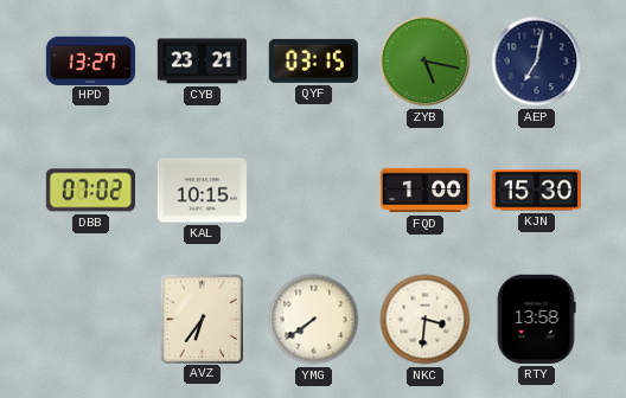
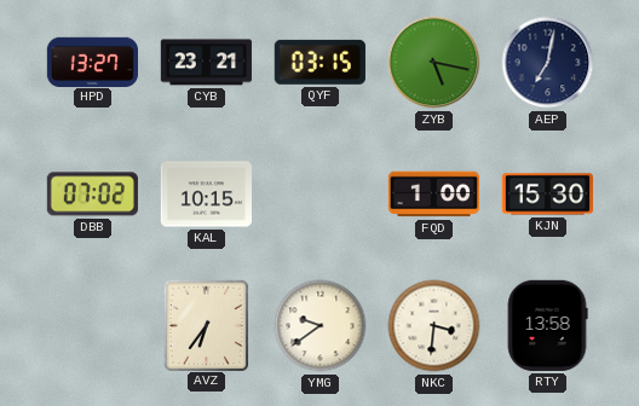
YMG: 7:39 -> 9:39
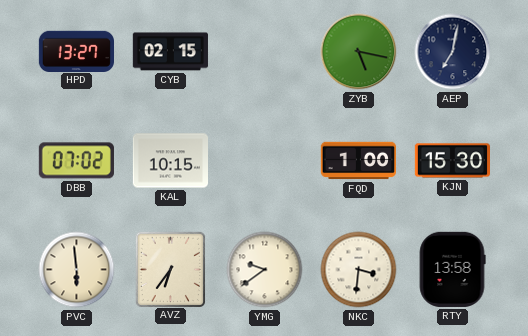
CYB: 23:21 -> 02:15
QYF: 03:15 -> none
PVC: none -> 5:59
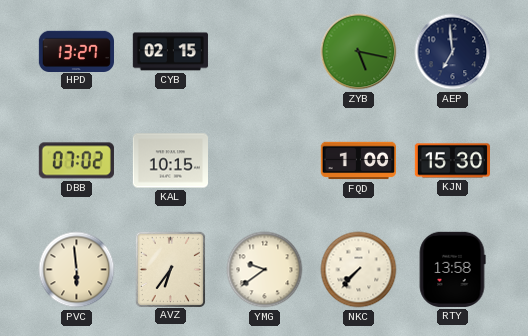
AEP: 7:02 -> 6:59
NKC: 3:31 -> 7:37
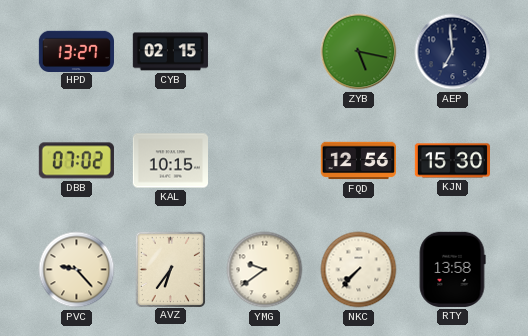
FQD: 1:00 -> 12:56
PVC: 5:59 -> 9:23
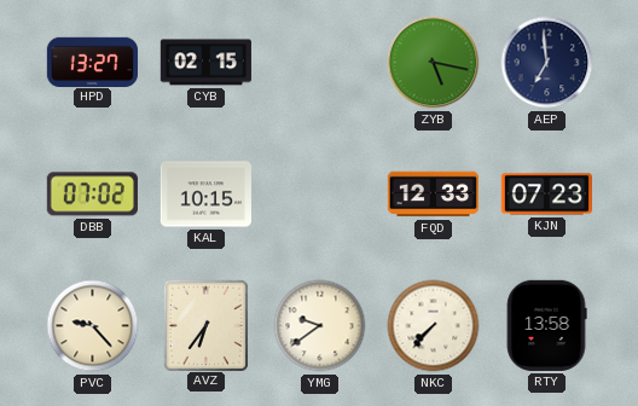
FQD: 12:56 -> 12:33
KJN: 15:30 -> 07:23
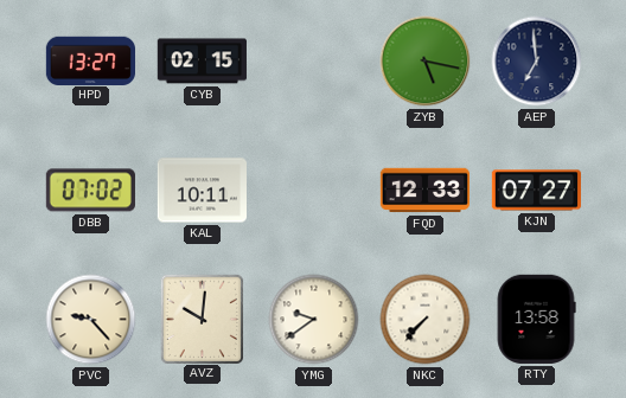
KAL: 10:15 -> 10:11
KJN: 07:23 -> 07:27
AVZ: 6:36 -> 10:01
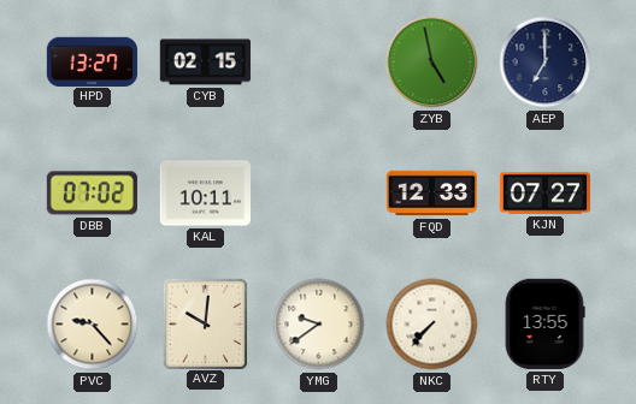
ZYB: 5:17 -> 4:58
AEP: 6:59 -> 7:00
RTY: 13:58 -> 13:55
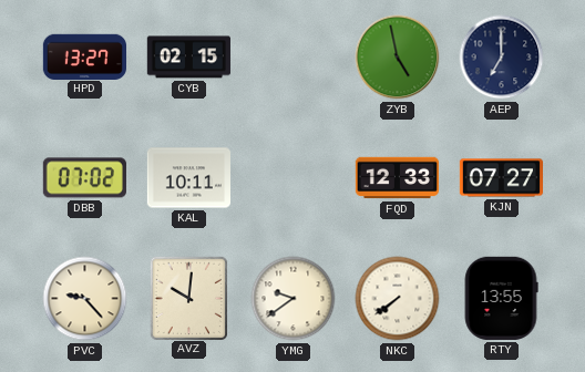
NKC: 7:37 -> 7:39
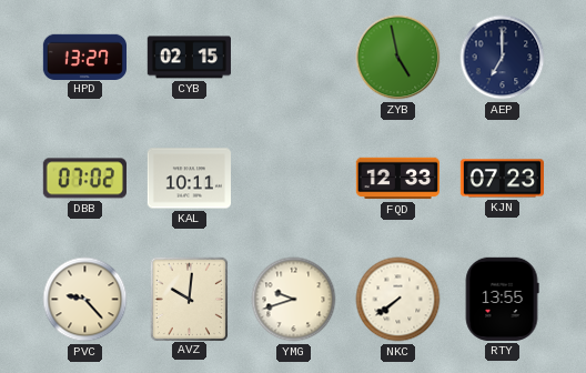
KJN: 07:27 -> 07:23
YMG: 9:39 -> 9:42
